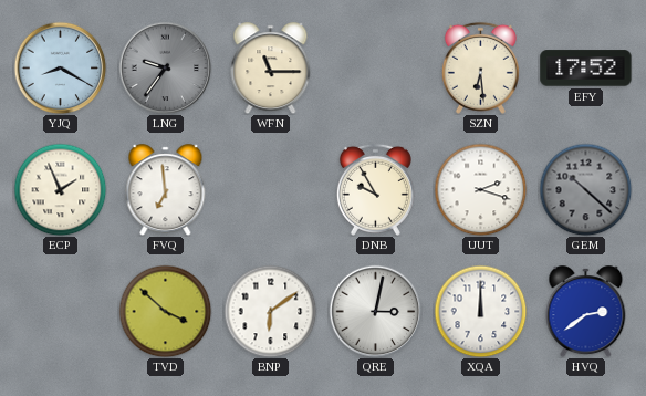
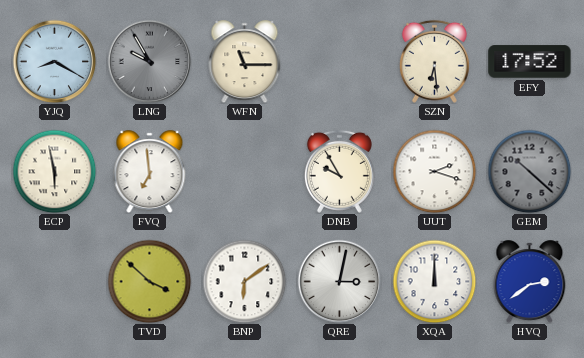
LNG: 9:36 -> 9:55
ECP: 1:56 -> 5:58
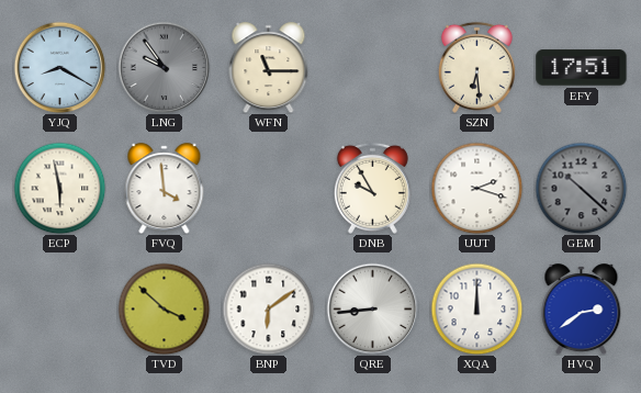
LNG: 9:55 -> 9:54
EFY: 17:52 -> 17:51
FVQ: 6:59 -> 3:59
QRE: 3:02 -> 8:44
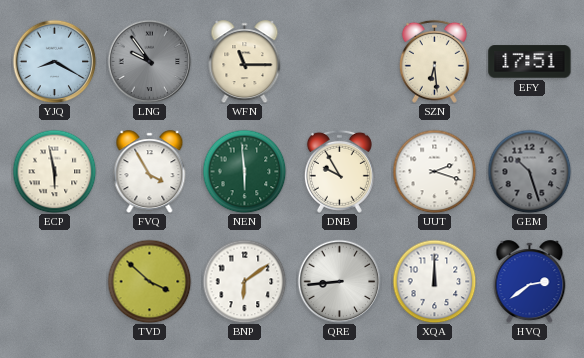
FVQ: 3:59 -> 3:55
NEN: none -> 5:59
GEM: 10:22 -> 10:27
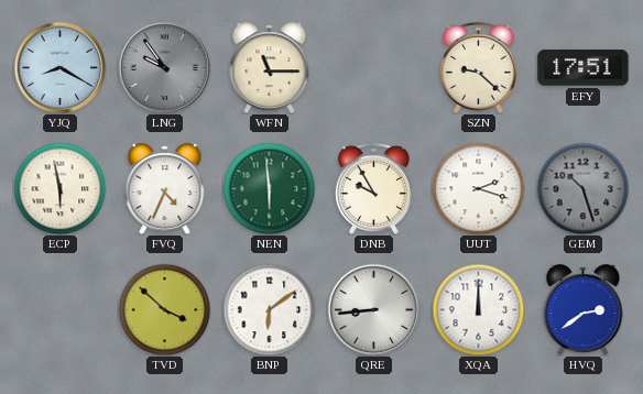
SZN: 6:29 -> 9:22
FVQ: 3:55 -> 4:34
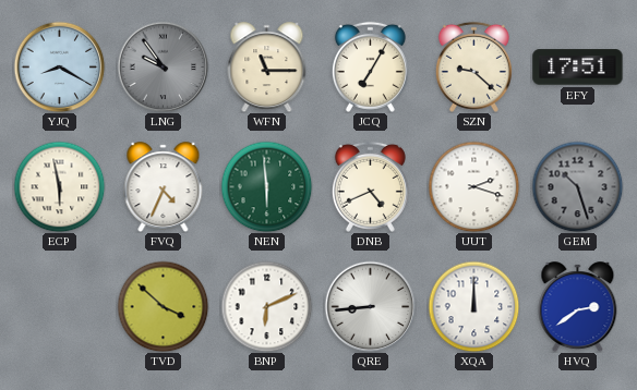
JCQ: none -> 7:05
DNB: 9:55 -> 4:41
BNP: 6:09 -> 6:11
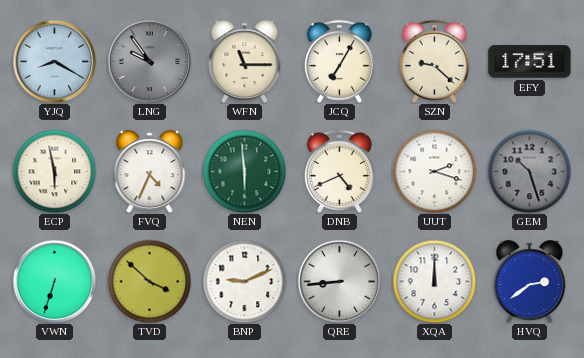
VWN: none -> 6:33
BNP: 6:11 -> 9:11
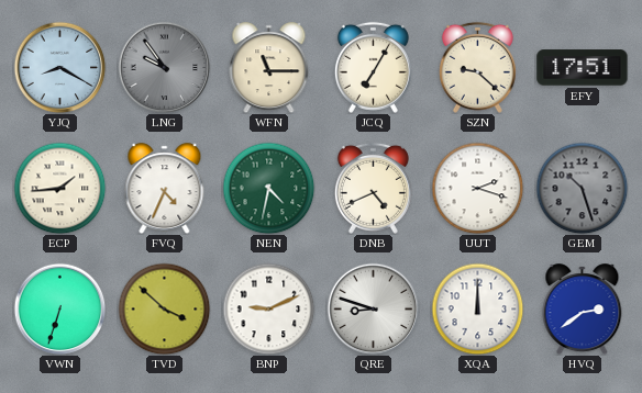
ECP: 5:58 -> 1:44
NEN: 5:59 -> 4:32
QRE: 8:44 -> 8:48
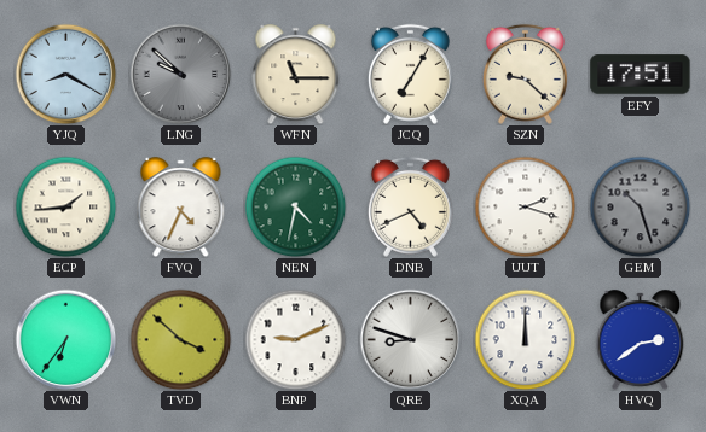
LNG: 9:54 -> 9:52
VWN: 6:33 -> 6:36
